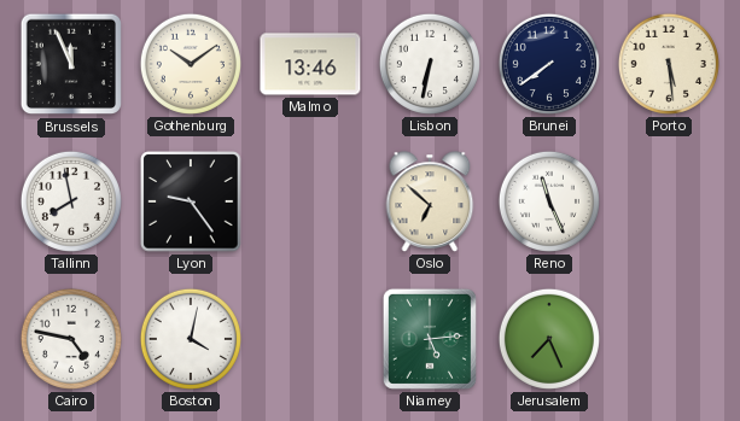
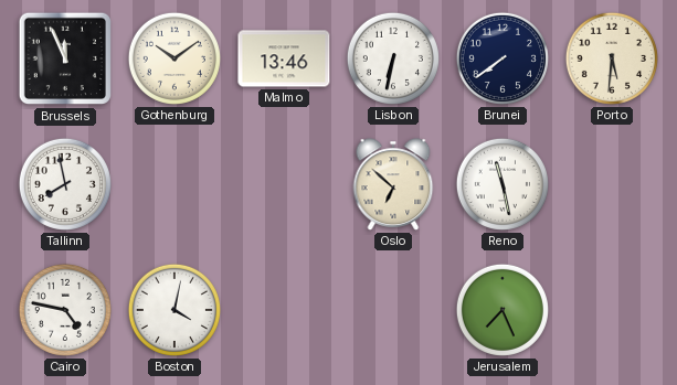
Porto: 5:29 -> 5:31
Lyon: 9:24 -> none
Reno: 11:26 -> 11:28
Niamey: 5:14 -> none
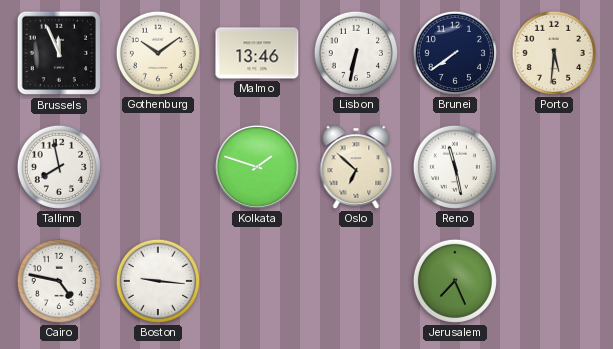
Kolkata: none -> 1:48
Boston: 4:02 -> 9:16
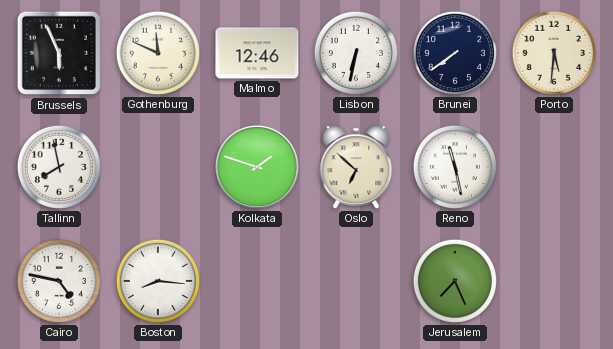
Brussels: 11:56 -> 5:56
Gothenburg: 10:09 -> 11:49
Malmo: 13:46 -> 12:46
Boston: 9:16 -> 8:16
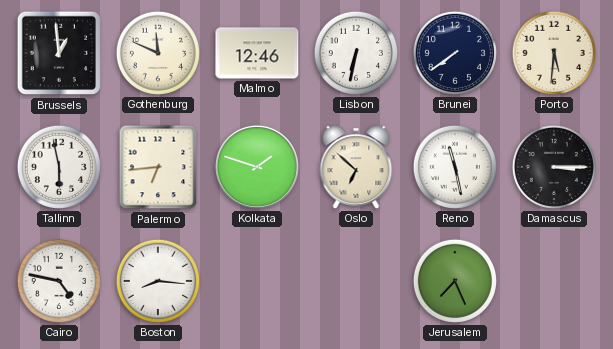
Brussels: 5:56 -> 12:59
Tallinn: 7:58 -> 5:58
Palermo: none -> 6:44
Damascus: none -> 3:15
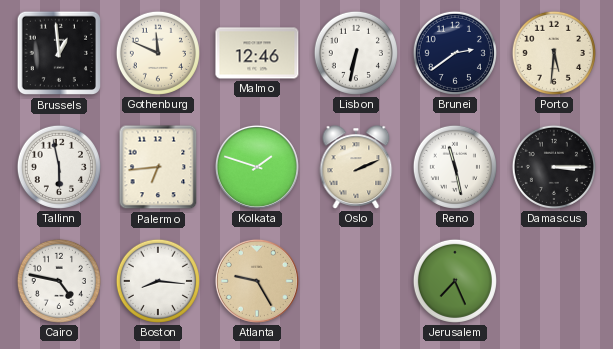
Brunei: 7:39 -> 2:39
Oslo: 6:52 -> 2:11
Atlanta: none -> 9:25
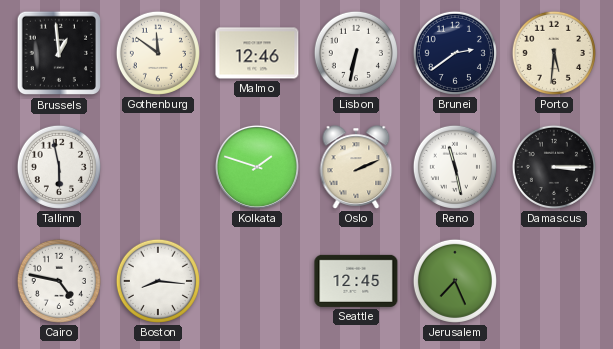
Gothenburg: 11:49 -> 11:51
Palermo: 6:44 -> none
Atlanta: 9:25 -> none
Seattle: none -> 12:45
